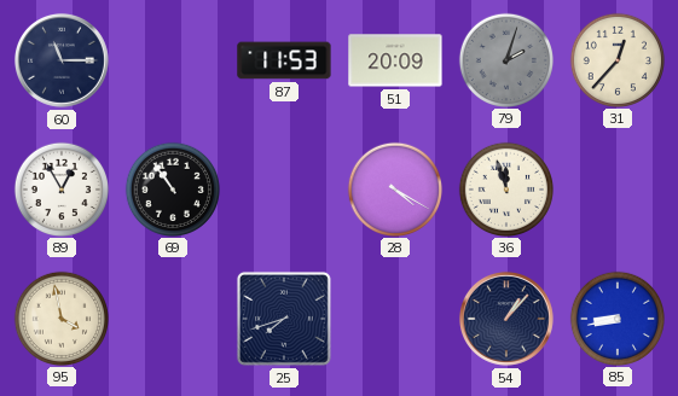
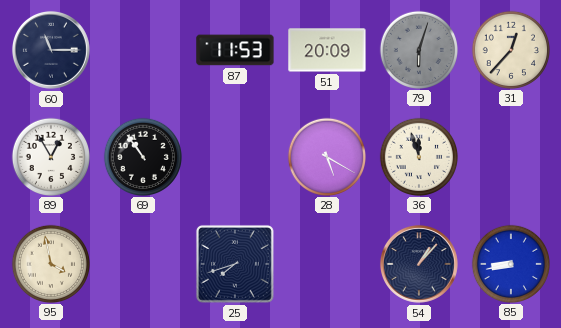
79: 2:03 -> 6:03
28: 4:20 -> 5:20
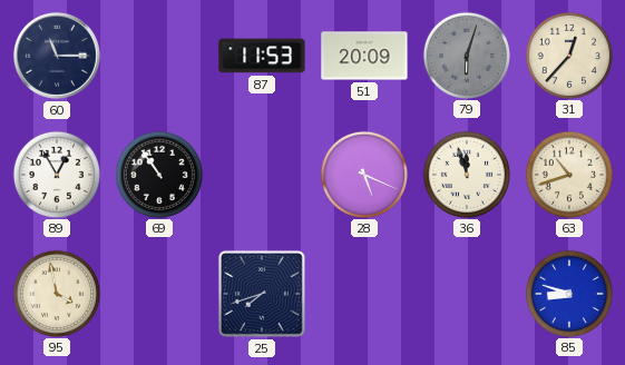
28: 5:20 -> 5:19
63: none -> 10:42
54: 1:07 -> none
85: 8:43 -> 8:48
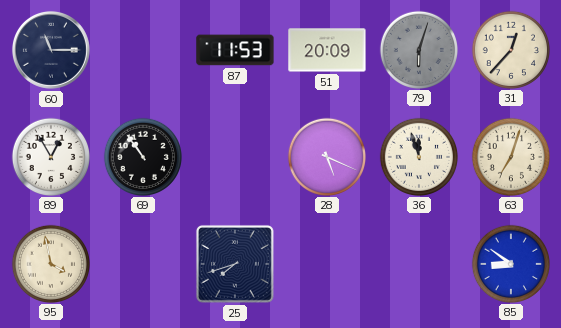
63: 10:42 -> 7:03
85: 8:48 -> 8:51
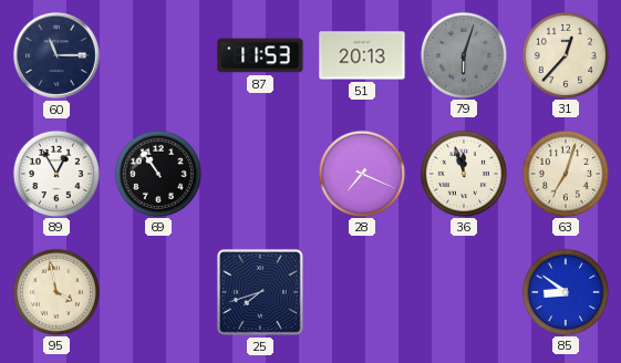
51: 20:09 -> 20:13
28: 5:19 -> 7:19
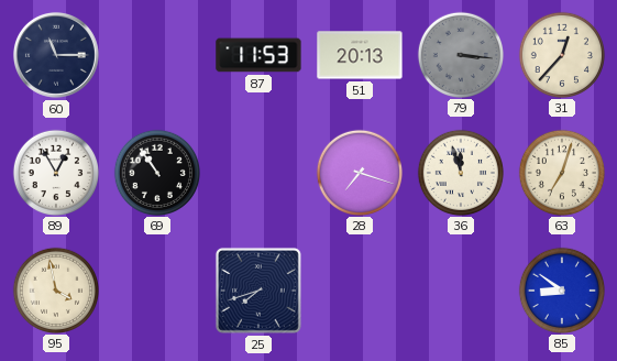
79: 6:03 -> 3:16
28: 7:19 -> 7:18
